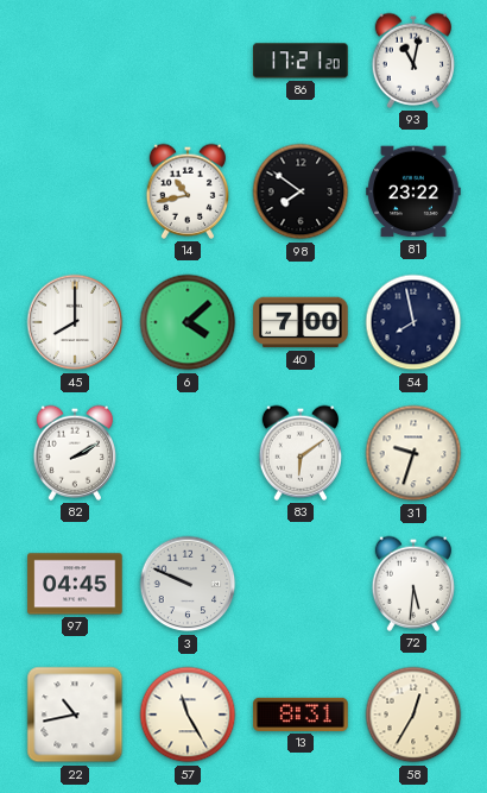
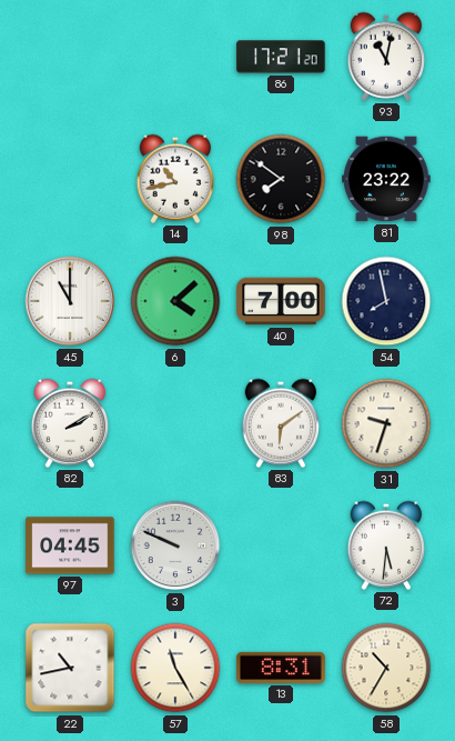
45: 8:00 -> 11:00
58: 12:35 -> 10:35
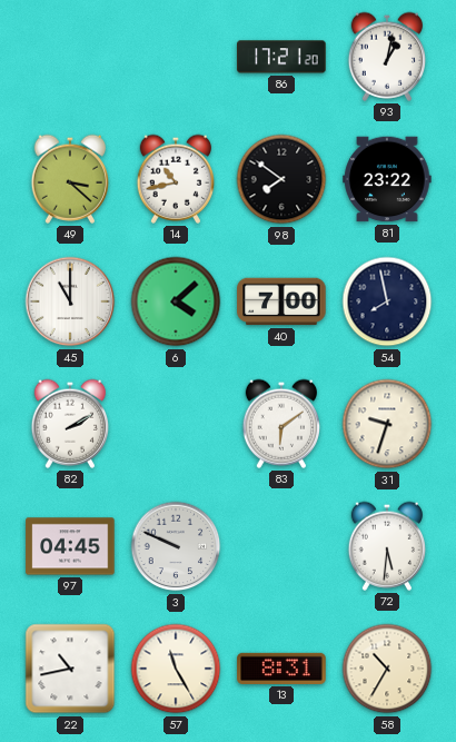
93: 11:02 -> 1:02
49: none -> 3:22
